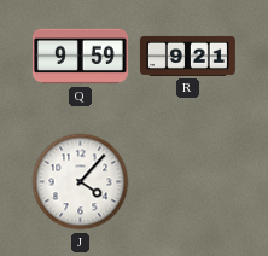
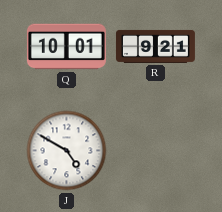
Q: 9:59 -> 10:01
J: 4:07 -> 4:50
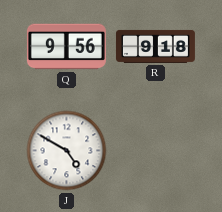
Q: 10:01 -> 9:56
R: 9:21 -> 9:18
